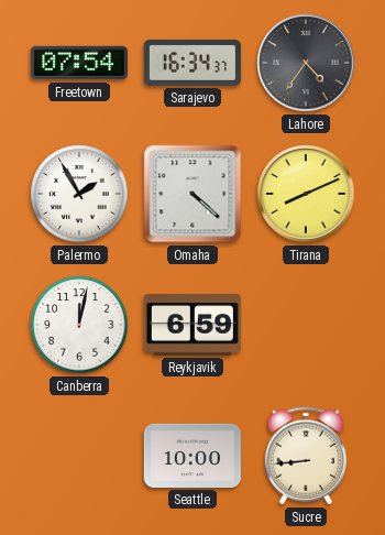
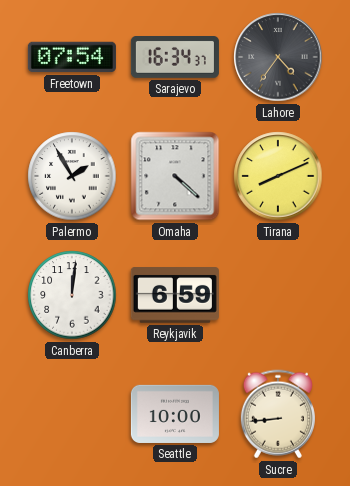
Canberra: 12:02 -> 12:01
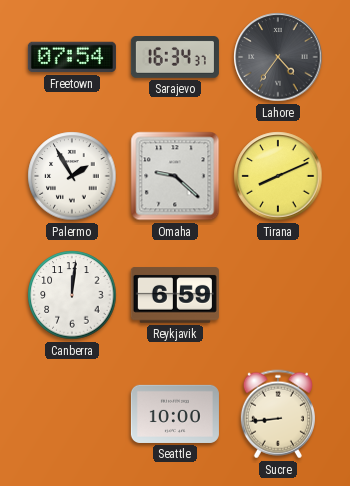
Omaha: 4:22 -> 9:22
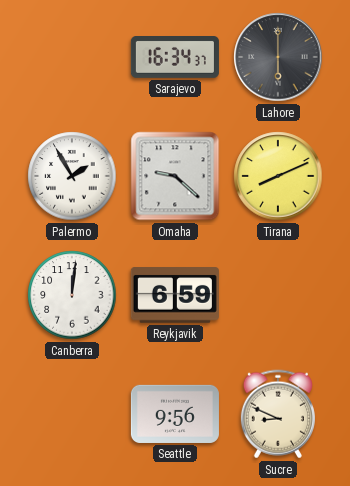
Freetown: 07:54 -> none
Lahore: 4:36 -> 6:00
Seattle: 10:00 -> 9:56
Sucre: 8:44 -> 8:49
